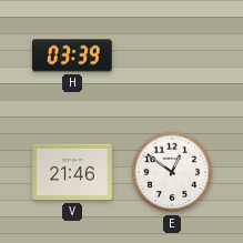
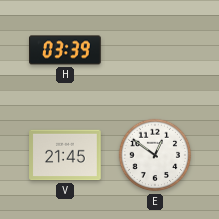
V: 21:46 -> 21:45
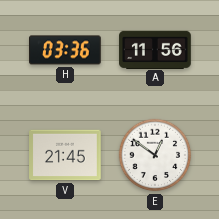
H: 03:39 -> 03:36
A: none -> 11:56
